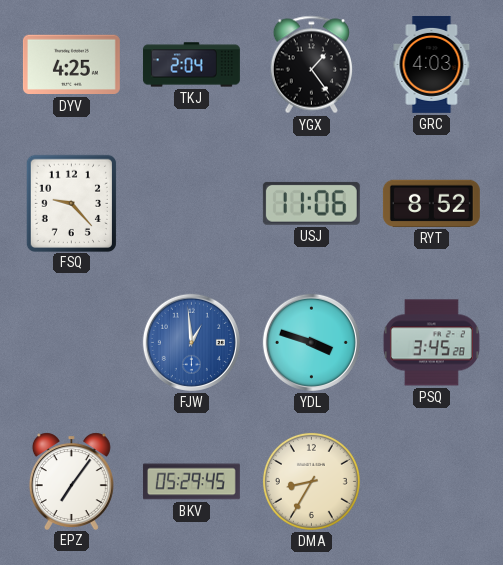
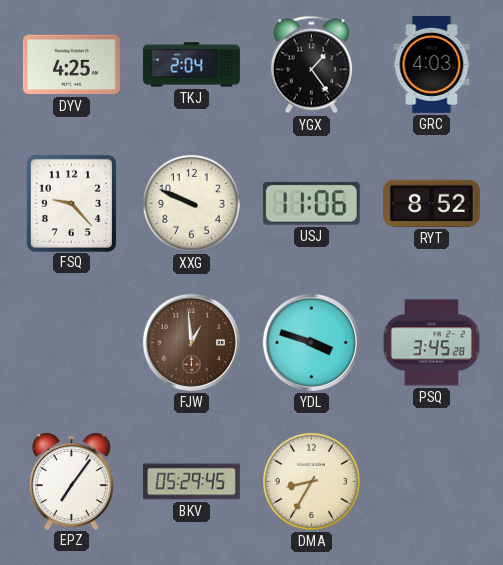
XXG: none -> 9:49
FJW dial: blue -> brown
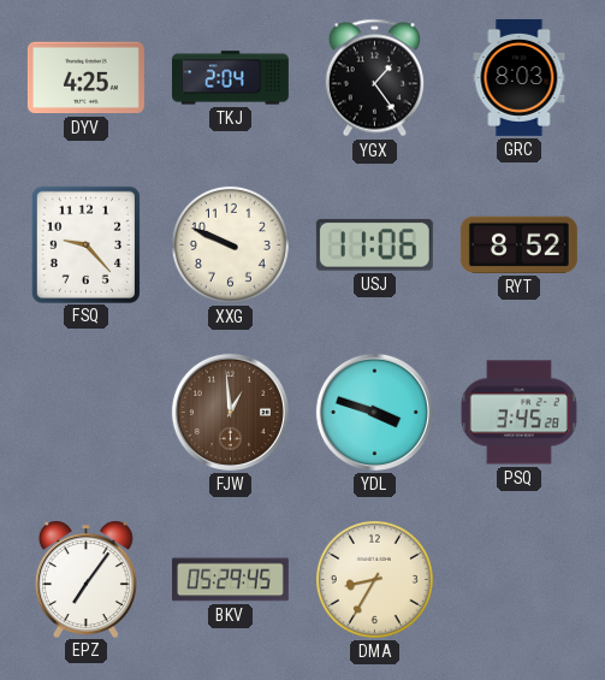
GRC: 4:03 -> 8:03
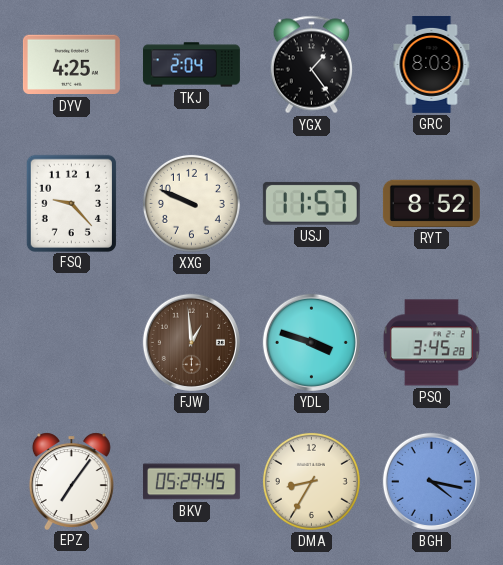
USJ: 11:06 -> 11:57
BGH: none -> 4:17
